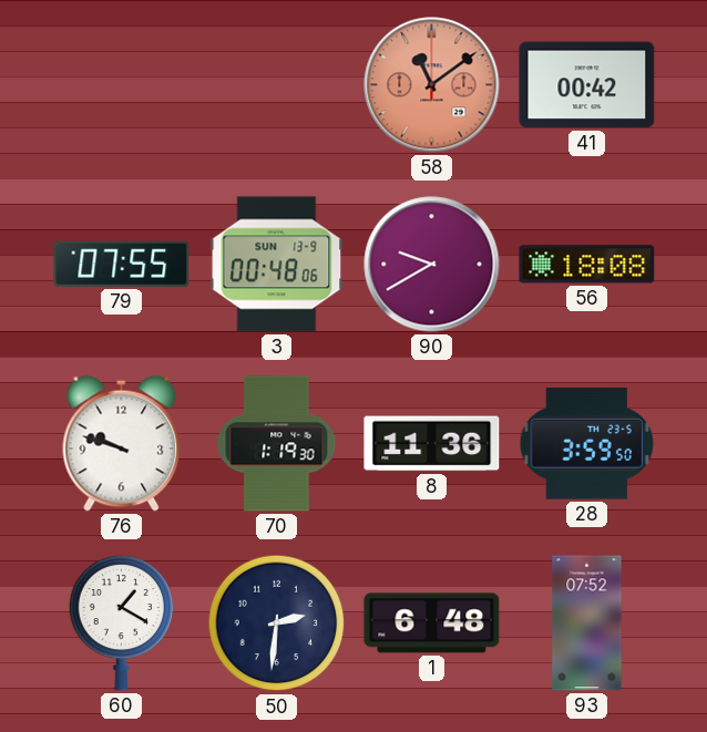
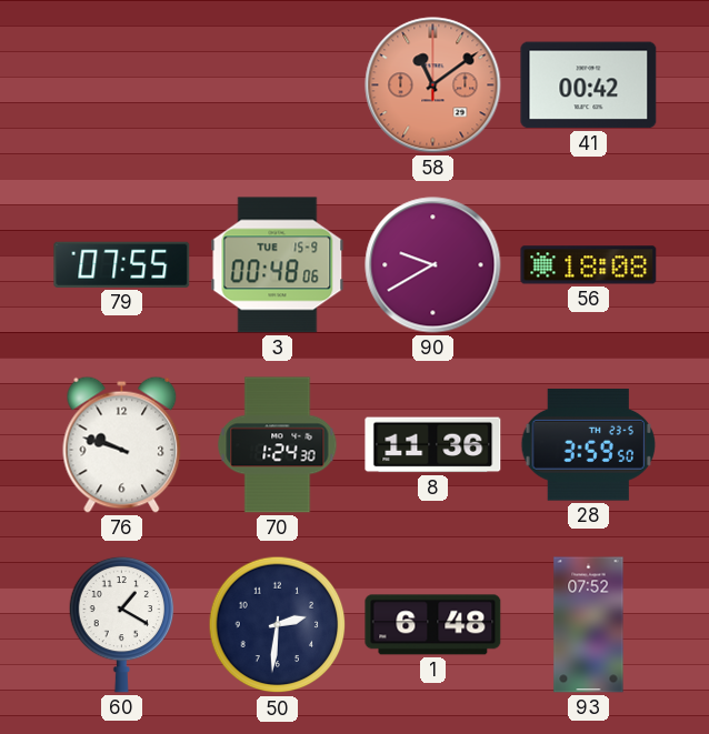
3 date: SUN 13-9 -> TUE 15-9
70: 1:19 -> 1:24
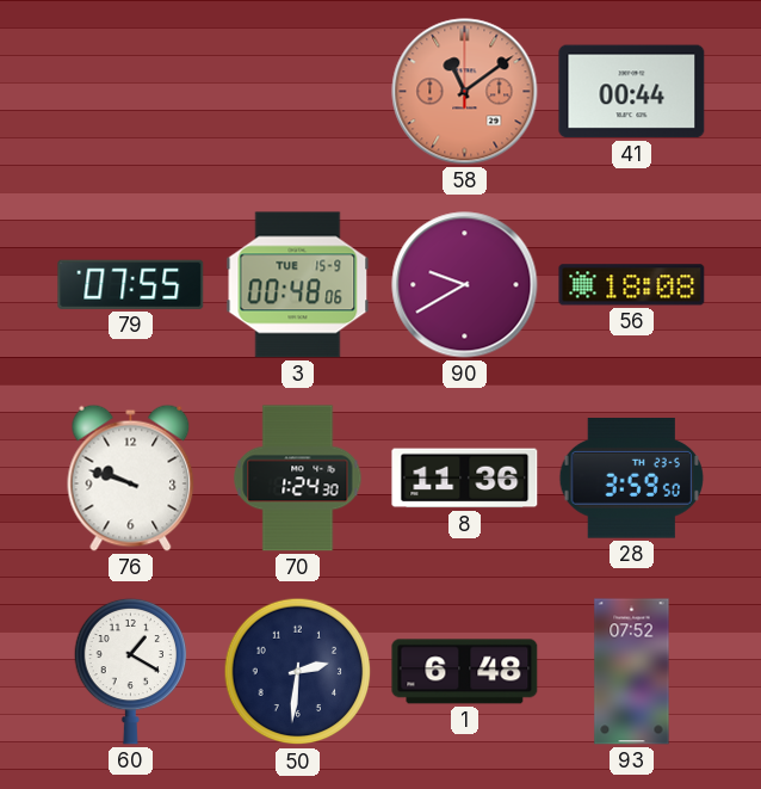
41: 00:42 -> 00:44
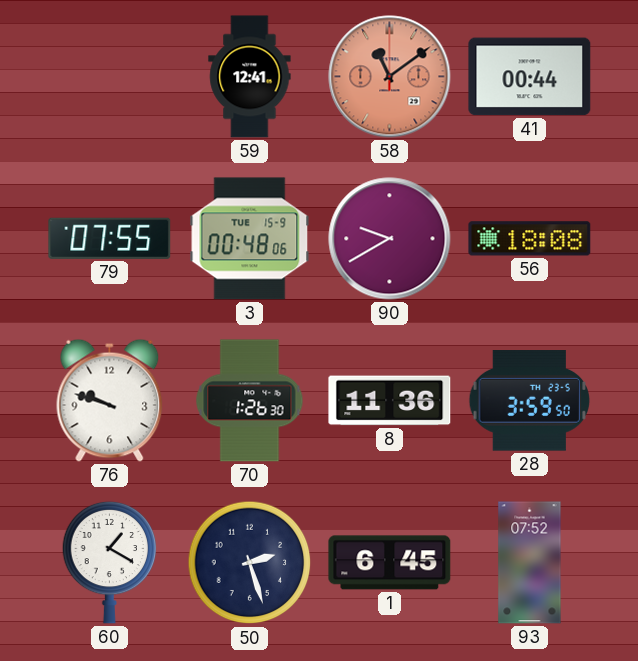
59: none -> 12:41
70: 1:24 -> 1:26
50: 2:31 -> 2:27
1: 6:48 -> 6:45
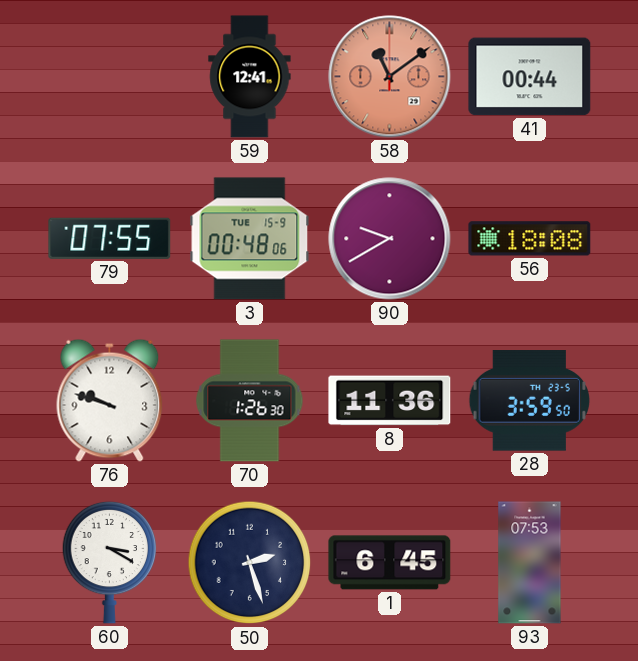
60: 1:20 -> 3:20
93: 07:52 -> 07:53
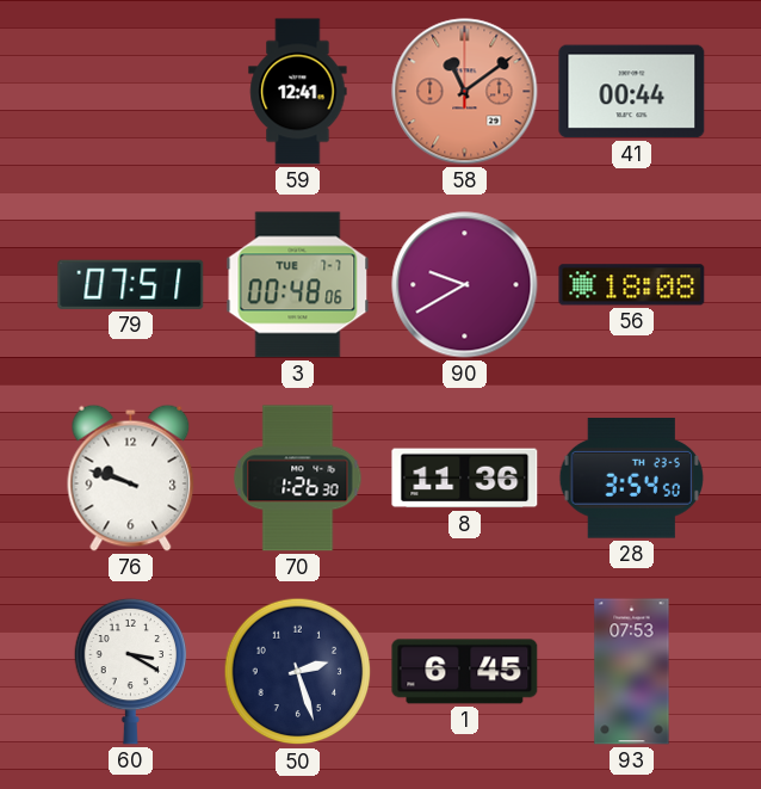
79: 07:55 -> 07:51
3 date: TUE 15-9 -> TUE 7-7
28: 3:59 -> 3:54
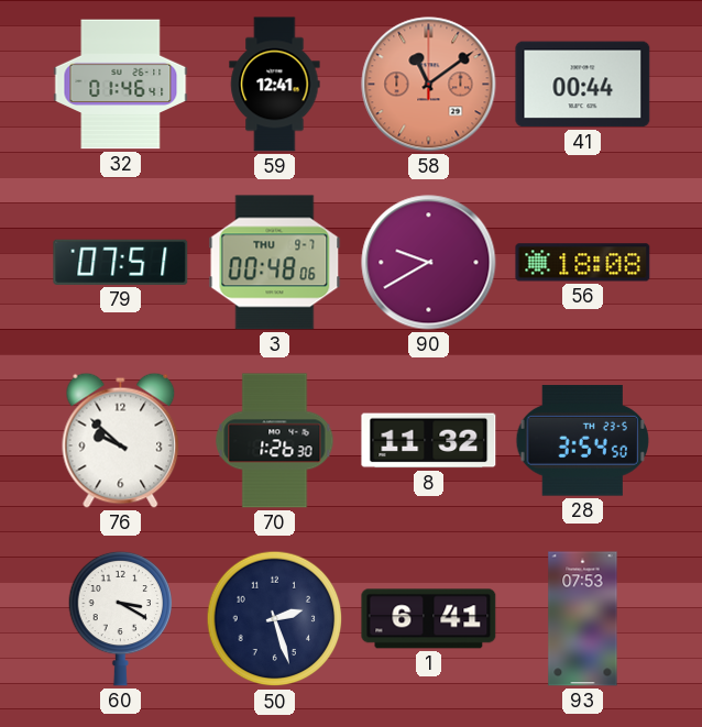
32: none -> 01:46
3 date: TUE 7-7 -> THU 9-7
76: 9:48 -> 9:52
8: 11:36 -> 11:32
1: 6:45 -> 6:41
